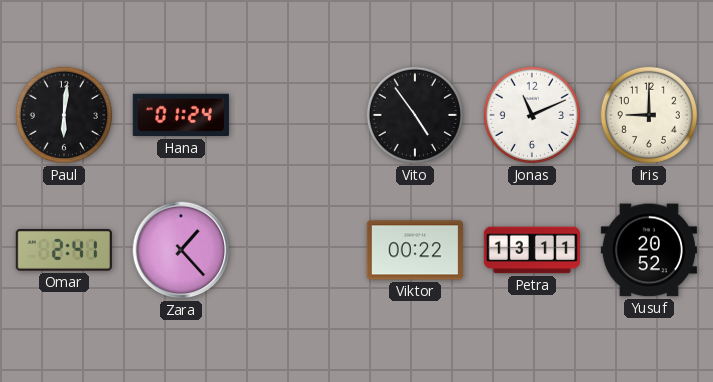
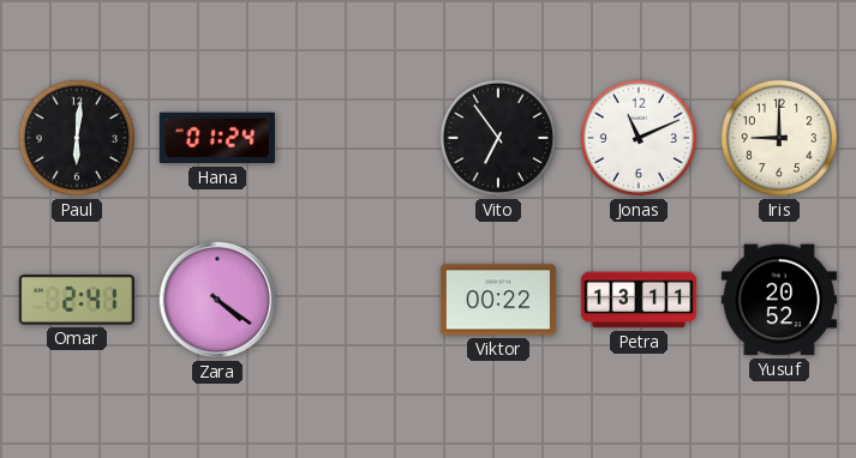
Vito: 4:54 -> 6:54
Zara: 1:23 -> 4:21
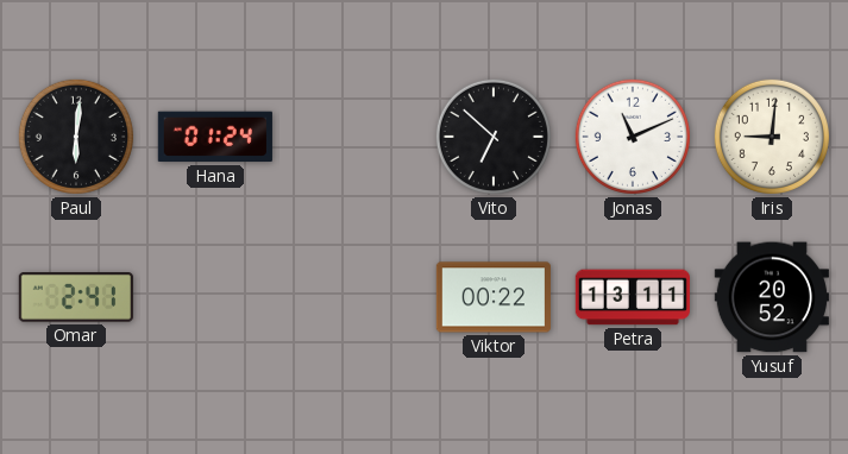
Vito: 6:54 -> 6:52
Iris: 9:00 -> 9:01
Zara: 4:21 -> none
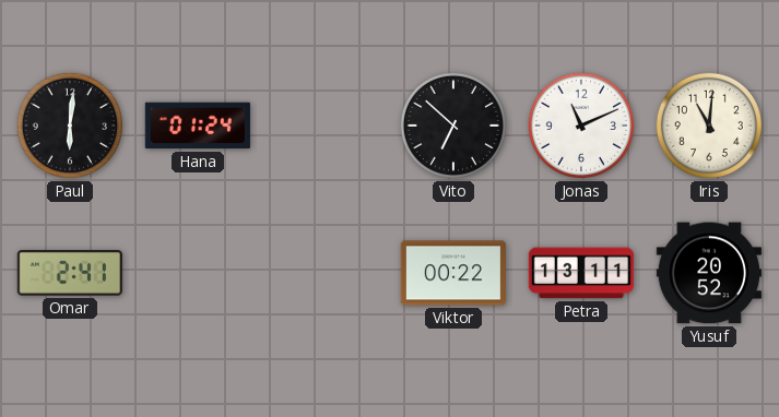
Iris: 9:01 -> 11:01
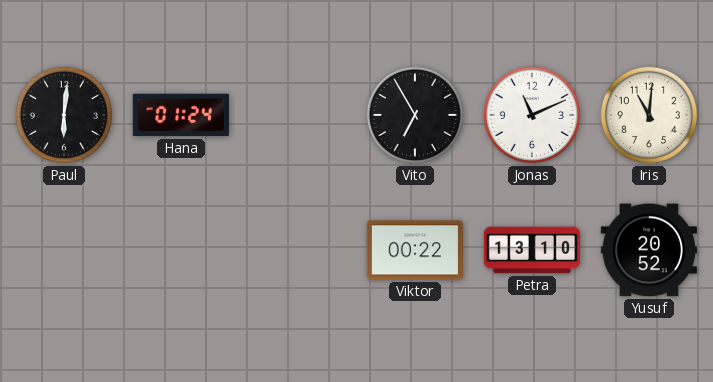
Vito: 6:52 -> 6:55
Omar: 2:41 -> none
Petra: 13:11 -> 13:10
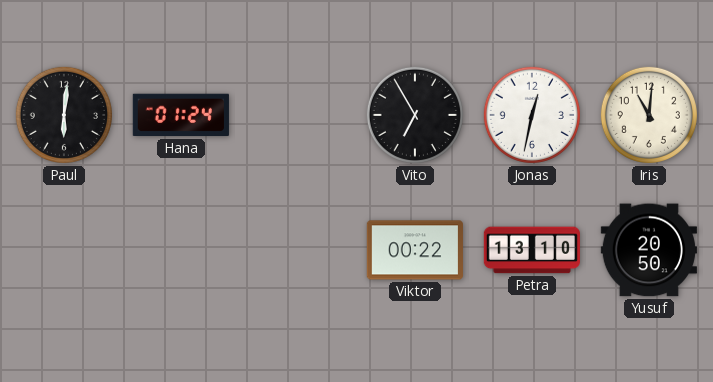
Jonas: 11:11 -> 12:32
Yusuf: 20:52 -> 20:50
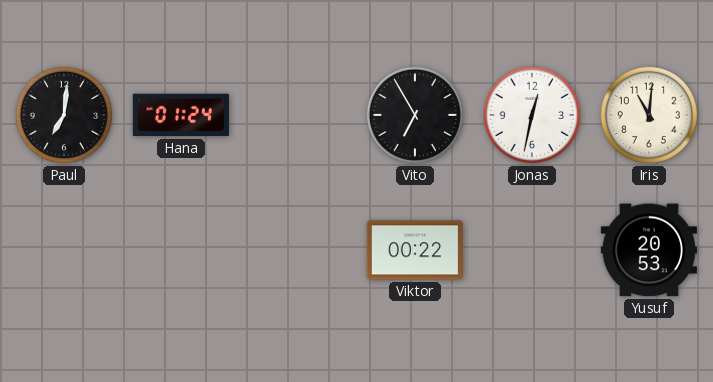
Paul: 6:01 -> 7:01
Petra: 13:10 -> none
Yusuf: 20:50 -> 20:53
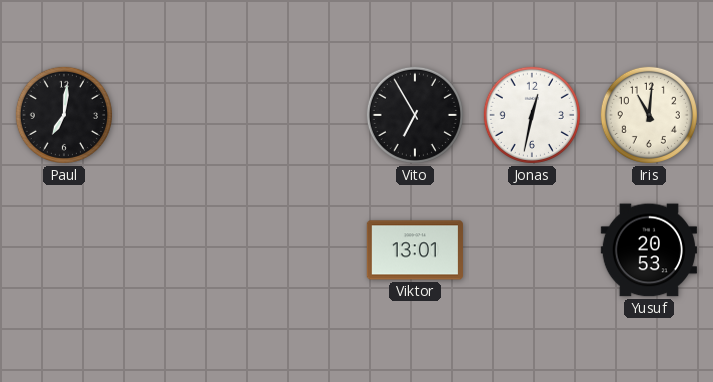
Hana: 01:24 -> none
Viktor: 00:22 -> 13:01
